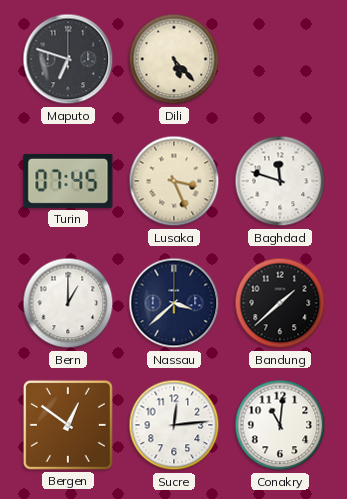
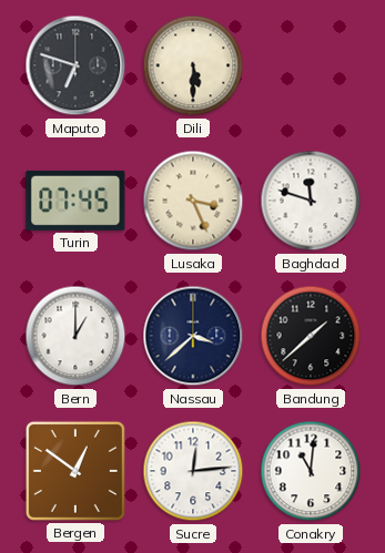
Dili: 5:23 -> 5:30
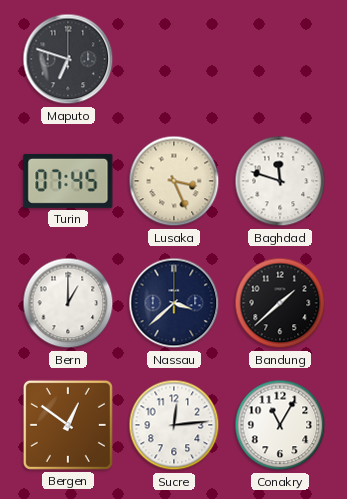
Dili: 5:30 -> none
Conakry: 11:01 -> 11:05
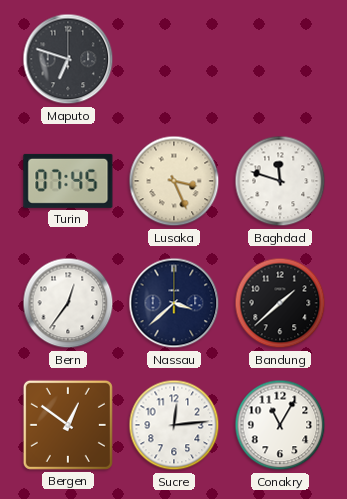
Bern: 1:00 -> 12:36
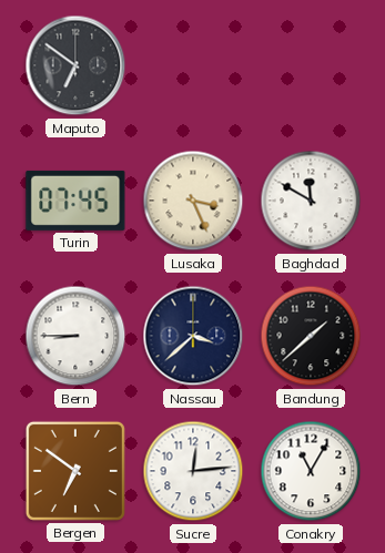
Maputo: 6:48 -> 6:51
Baghdad: 11:48 -> 11:50
Bern: 12:36 -> 8:45
Bergen: 12:51 -> 6:51
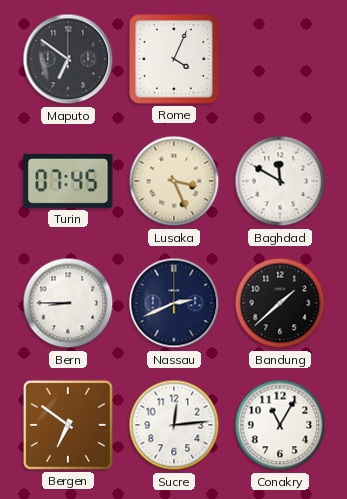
Rome: none -> 4:04
Nassau: 3:38 -> 2:41
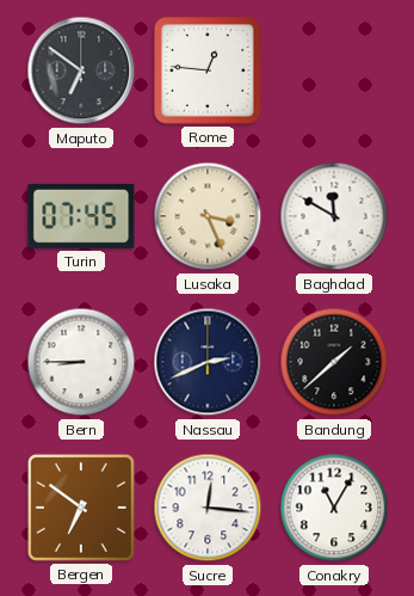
Rome: 4:04 -> 12:46
Sucre: 12:14 -> 12:16
